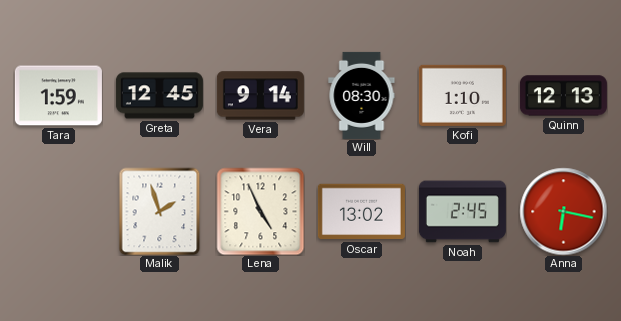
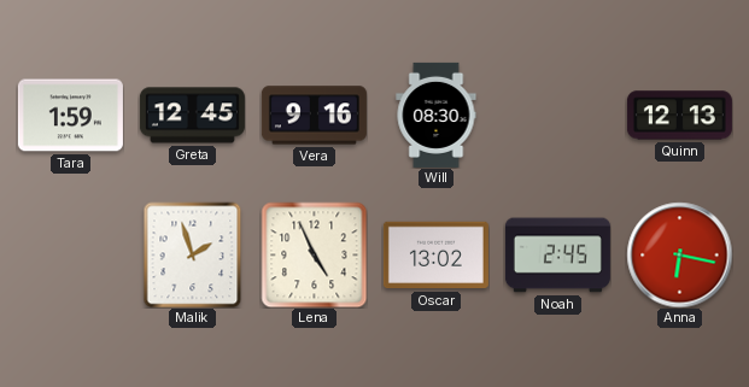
Vera: 9:14 -> 9:16
Kofi: 1:10 -> none
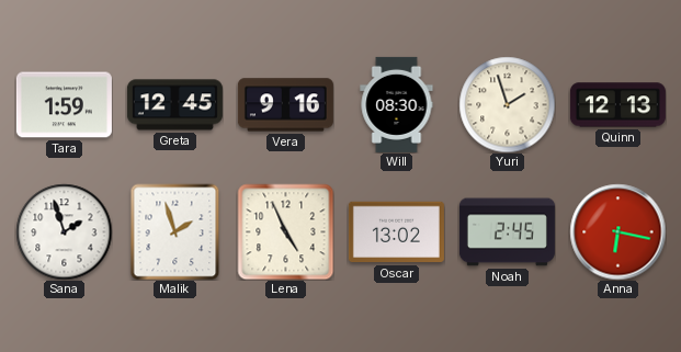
Yuri: none -> 1:57
Sana: none -> 1:57
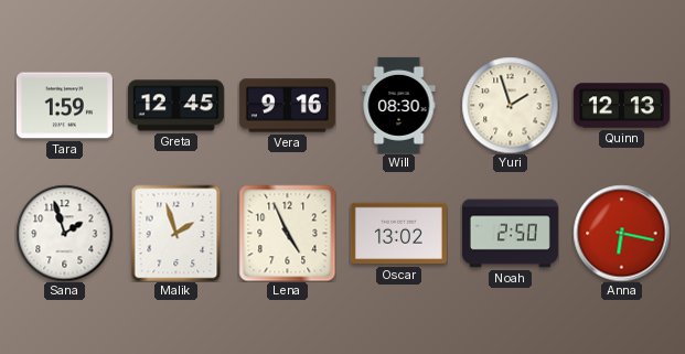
Noah: 2:45 -> 2:50
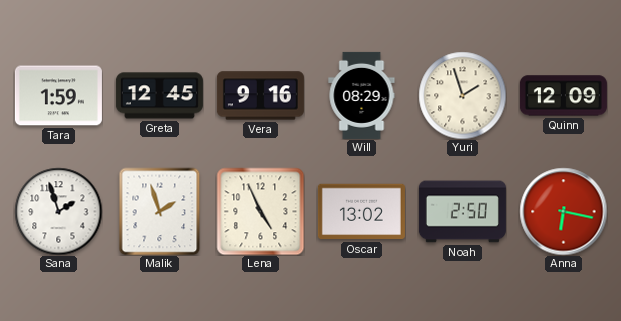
Will: 08:30 -> 08:29
Quinn: 12:13 -> 12:09
